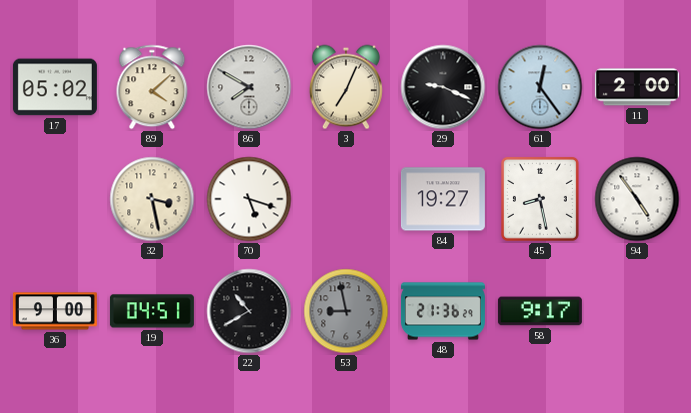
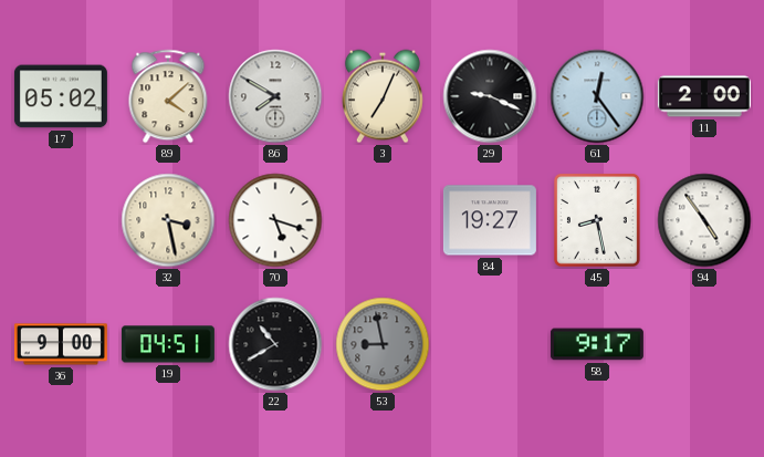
48: 21:36 -> none
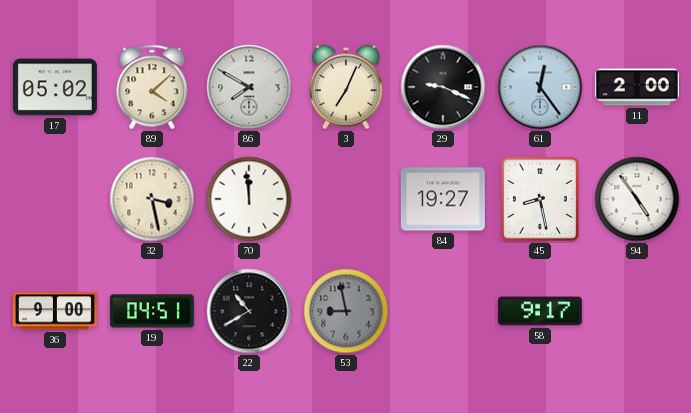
70: 5:18 -> 11:59
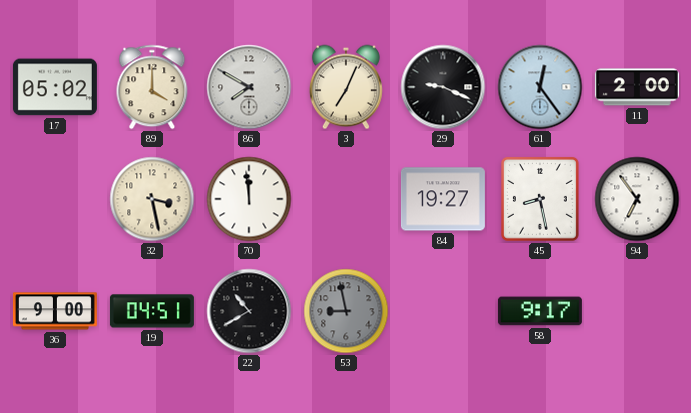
89: 4:08 -> 4:00
94: 4:54 -> 6:54
